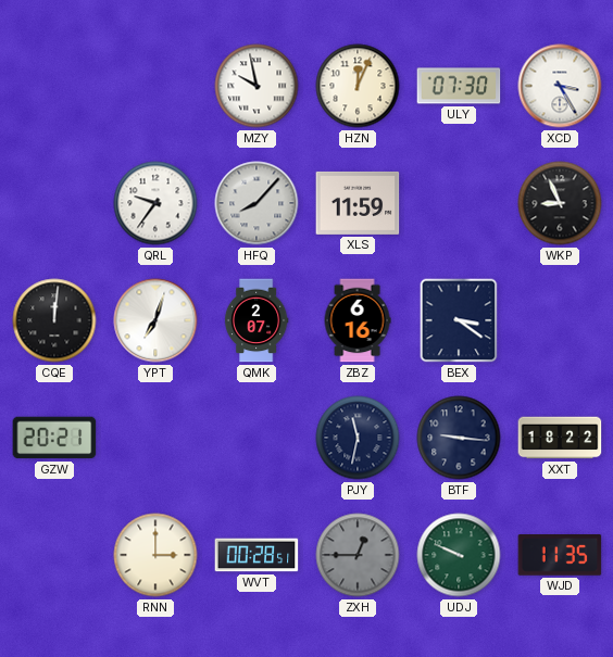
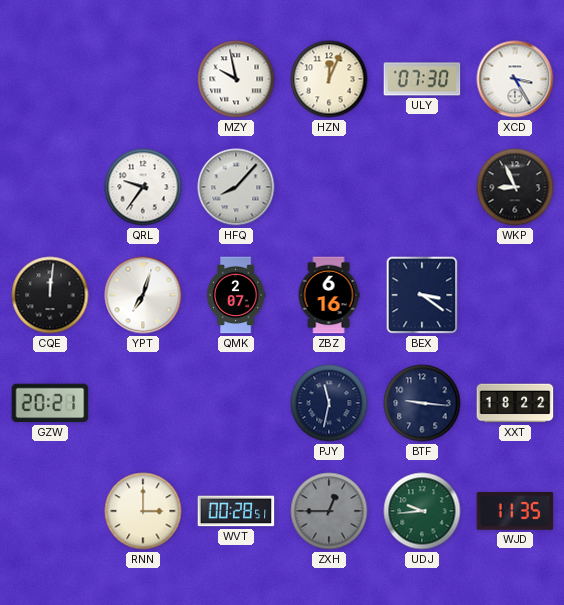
XLS: 11:59 -> none
UDJ: 9:49 -> 9:44
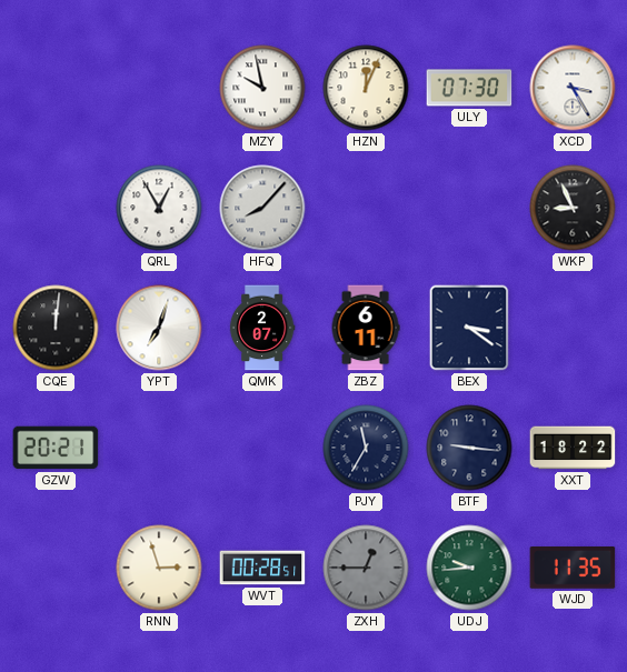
QRL: 9:36 -> 12:55
ZBZ: 6:16 -> 6:11
PJY: 11:32 -> 11:35
RNN: 3:00 -> 2:57
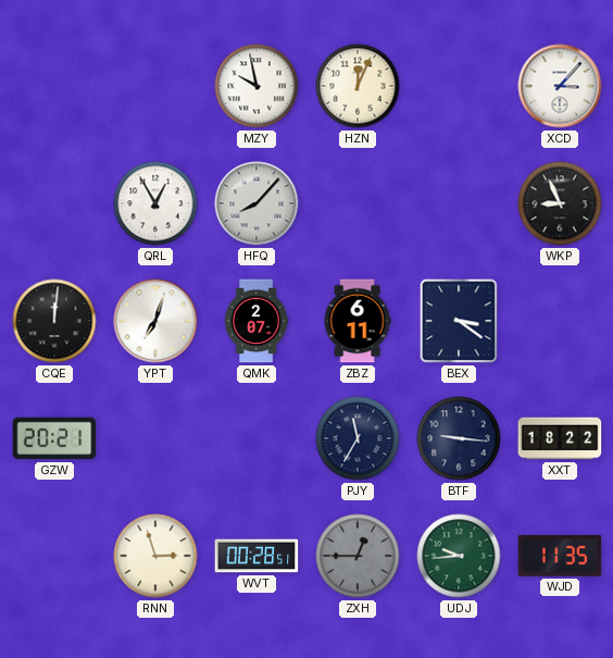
ULY: 07:30 -> none
XCD: 3:25 -> 3:07
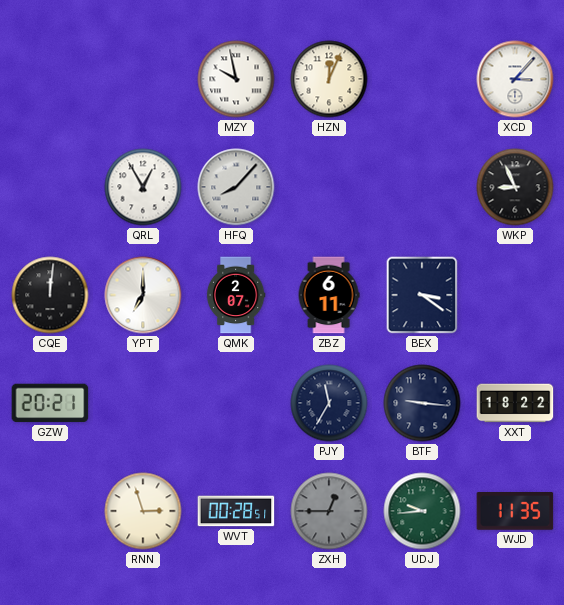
YPT: 7:03 -> 7:00
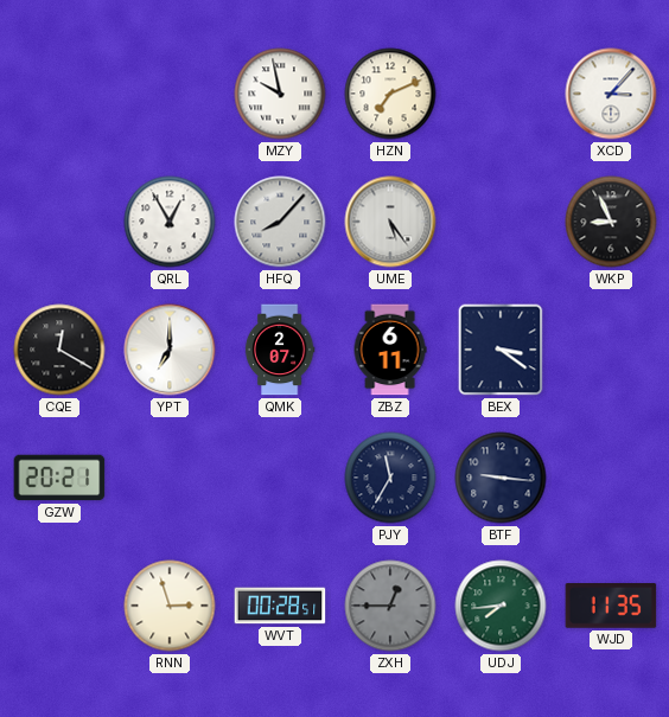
HZN: 12:04 -> 7:11
UME: none -> 5:24
CQE: 12:01 -> 12:20
XXT: 18:22 -> none
UDJ: 9:44 -> 7:44
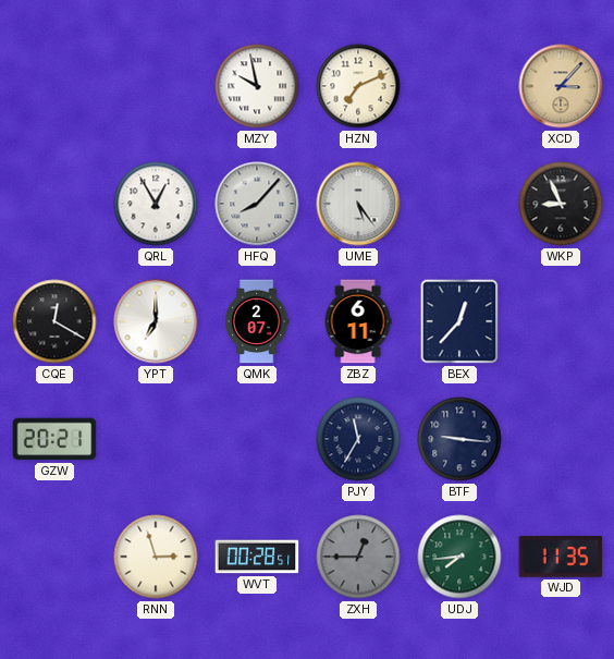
XCD dial: white -> champagne
BEX: 3:21 -> 12:37
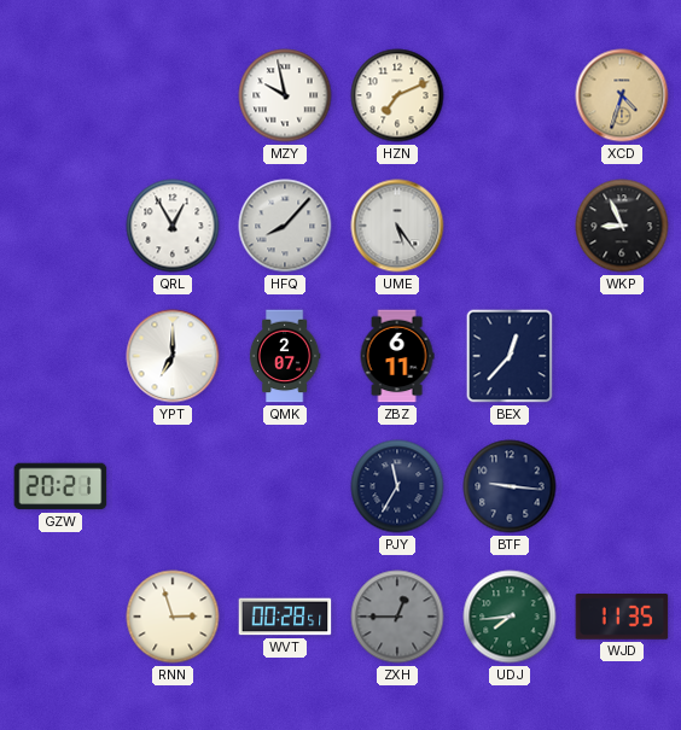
XCD: 3:07 -> 4:33
CQE: 12:20 -> none
